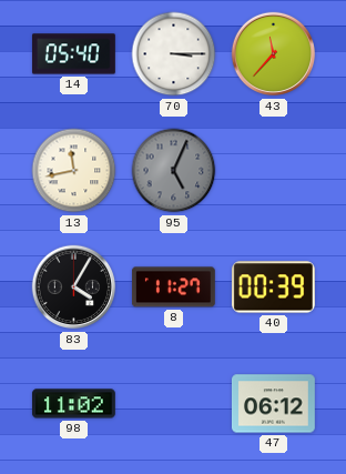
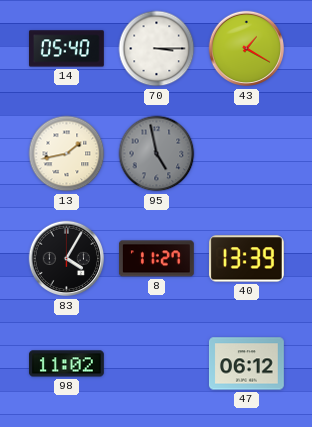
43: 11:37 -> 1:20
13: 11:43 -> 1:43
95: 5:04 -> 4:58
40: 00:39 -> 13:39
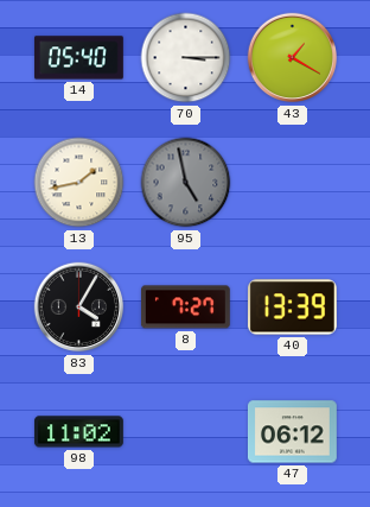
8: 11:27 -> 7:27
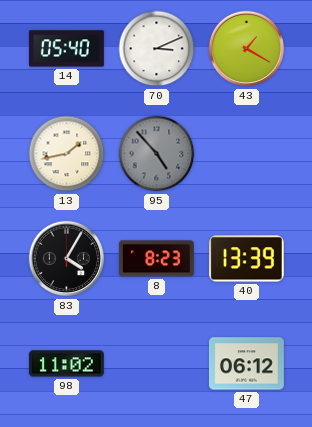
70: 3:15 -> 3:11
95: 4:58 -> 4:53
8: 7:27 -> 8:23
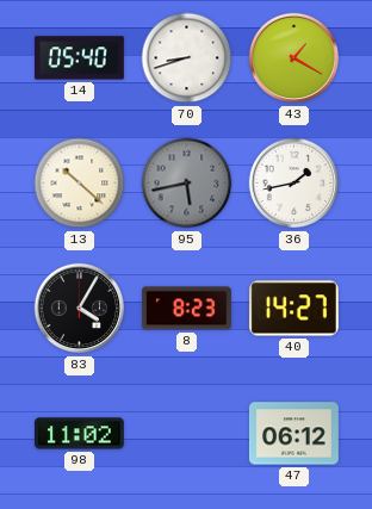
70: 3:11 -> 8:42
13: 1:43 -> 10:22
95: 4:53 -> 5:43
36: none -> 1:43
40: 13:39 -> 14:27
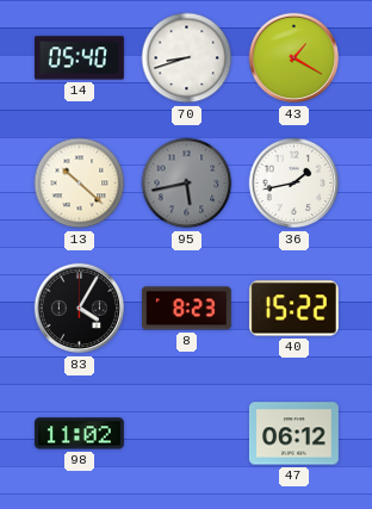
40: 14:27 -> 15:22
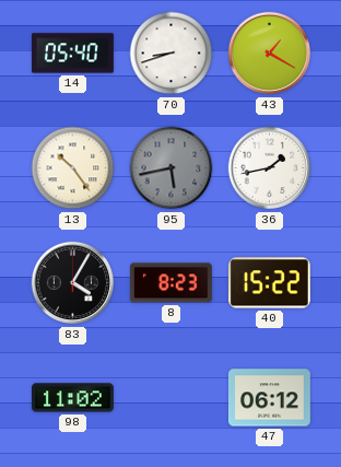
13: 10:22 -> 10:24
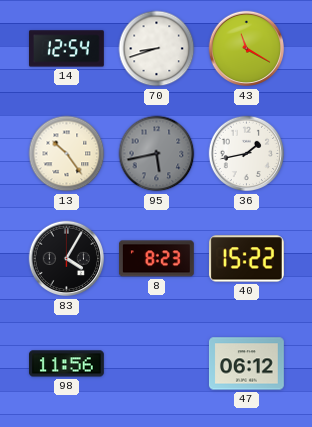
14: 05:40 -> 12:54
43: 1:20 -> 11:20
98: 11:02 -> 11:56
